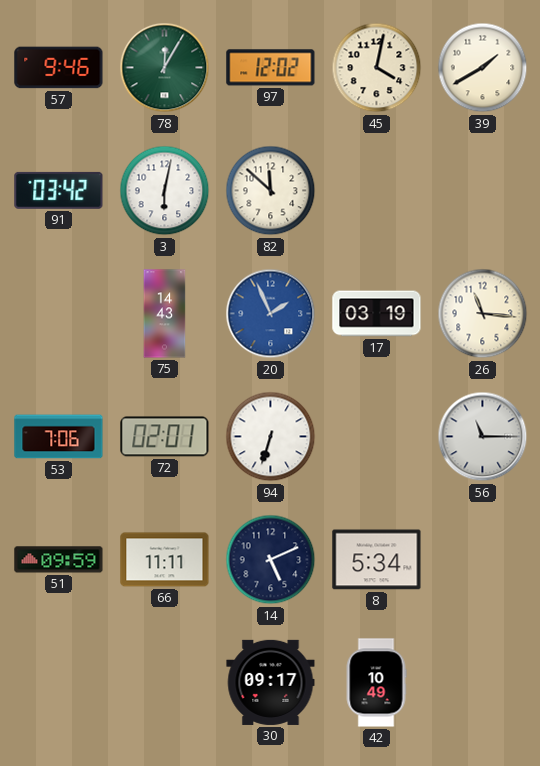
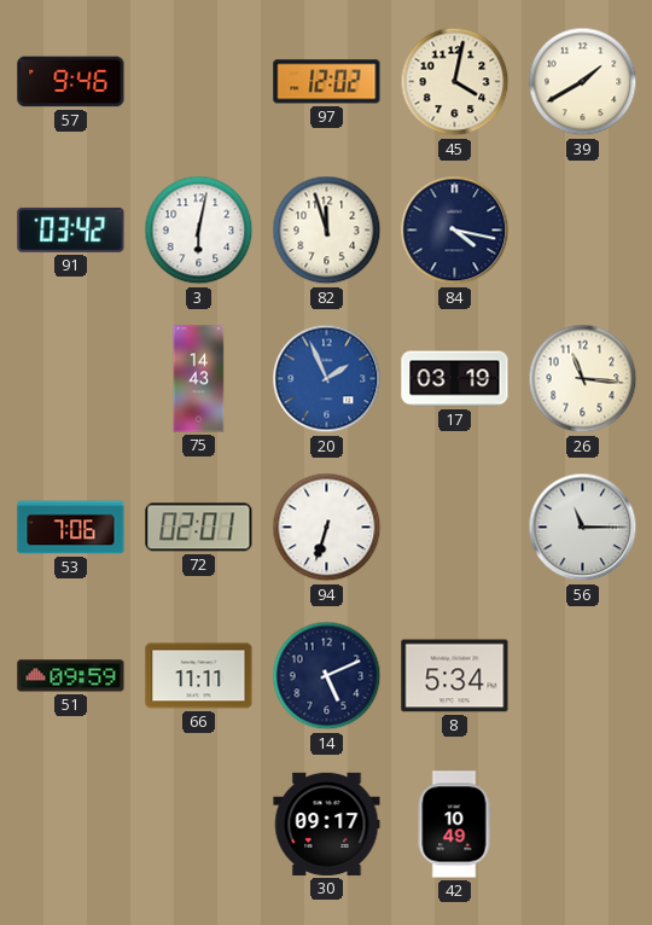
78: 12:05 -> none
82: 11:52 -> 11:57
84: none -> 4:17
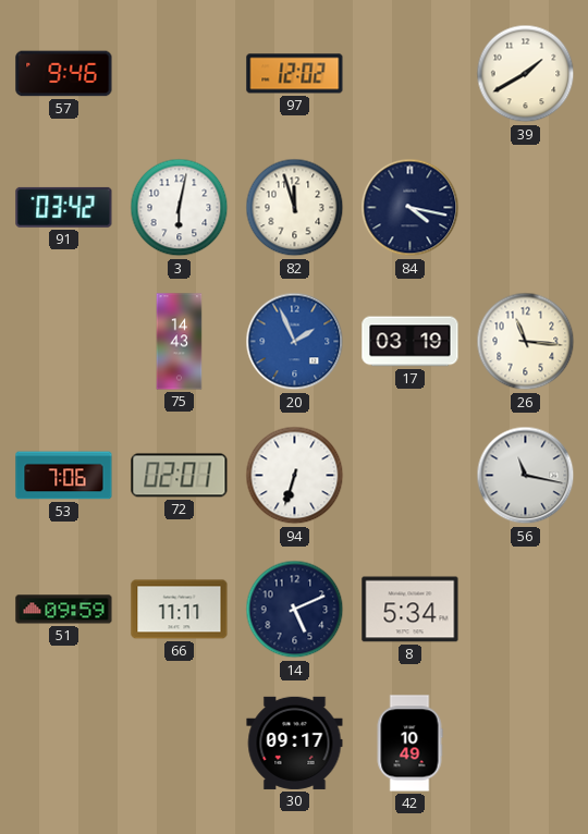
45: 4:02 -> none
56: 11:15 -> 11:17
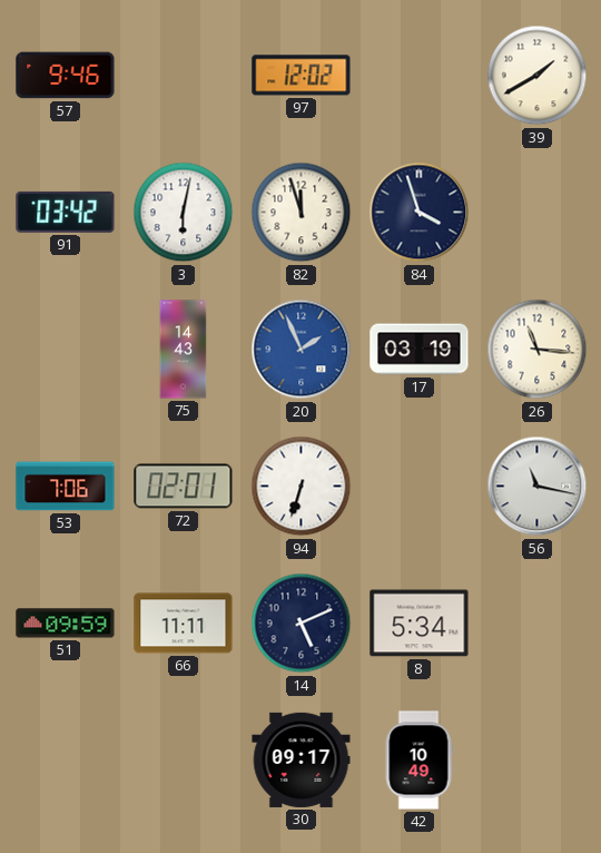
84: 4:17 -> 3:57
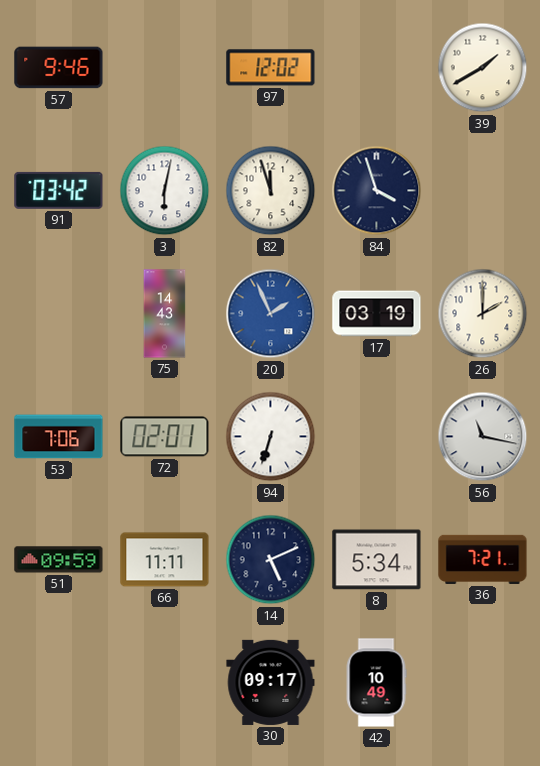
26: 11:16 -> 2:00
36: none -> 7:21
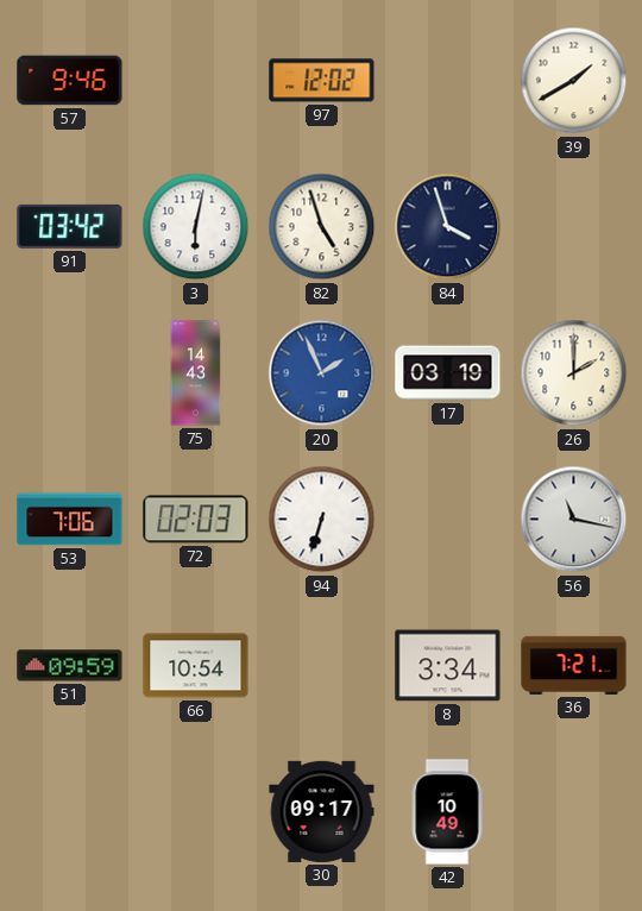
82: 11:57 -> 4:57
72: 02:01 -> 02:03
66: 11:11 -> 10:54
14: 5:11 -> none
8: 5:34 -> 3:34
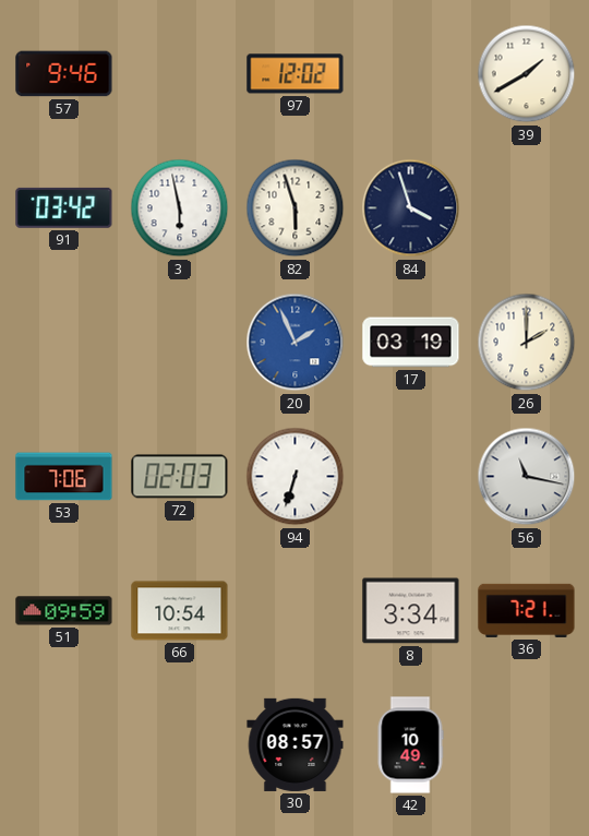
3: 6:02 -> 5:58
82: 4:57 -> 5:57
75: 14:43 -> none
30: 09:17 -> 08:57
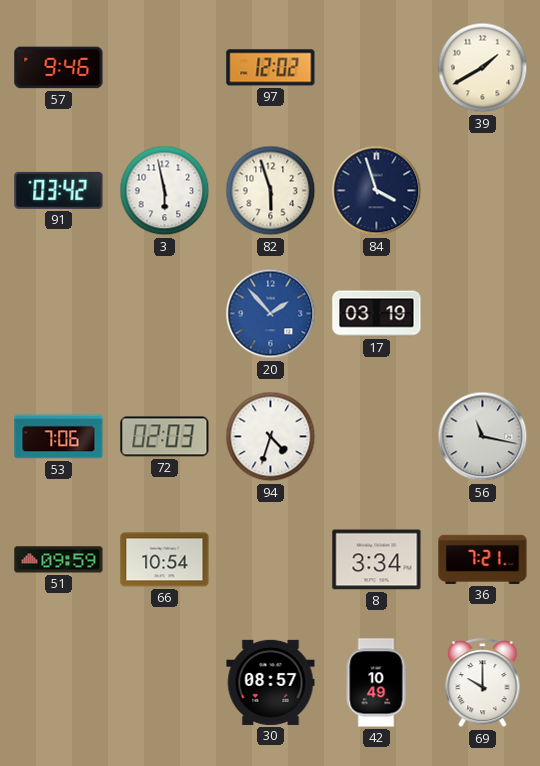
20: 1:56 -> 1:53
26: 2:00 -> none
94: 6:33 -> 4:33
69: none -> 10:00
